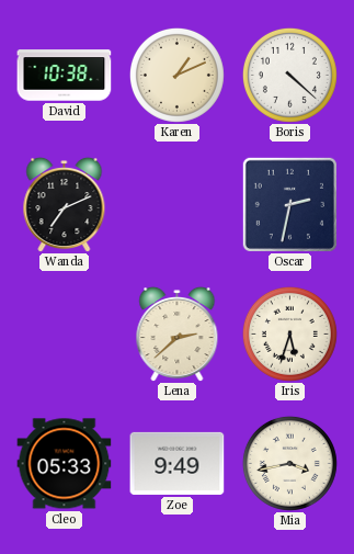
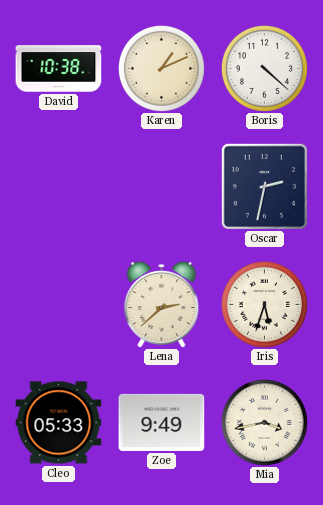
Wanda: 7:11 -> none
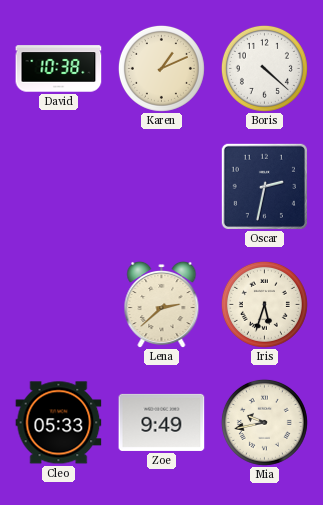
Mia: 3:43 -> 9:43
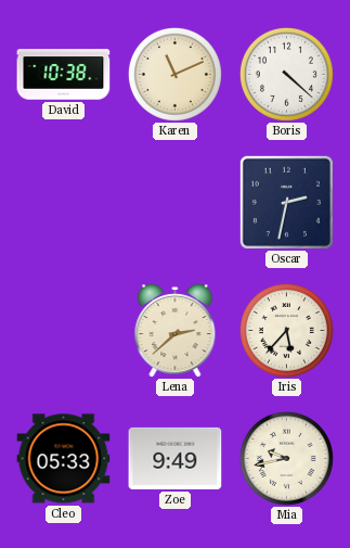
Karen: 1:11 -> 11:11
Iris: 5:33 -> 5:37
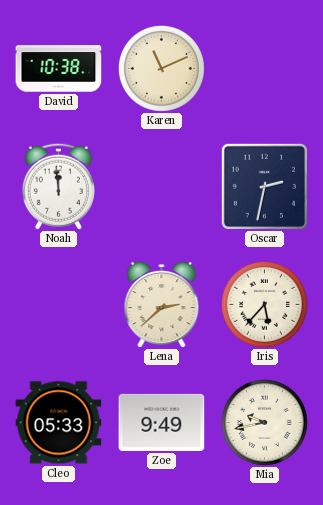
Boris: 4:22 -> none
Noah: none -> 11:59
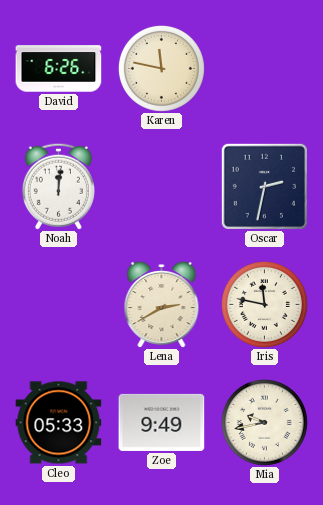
David: 10:38 -> 6:26
Karen: 11:11 -> 11:47
Noah: 11:59 -> 12:01
Lena: 2:38 -> 2:40
Iris: 5:37 -> 11:47
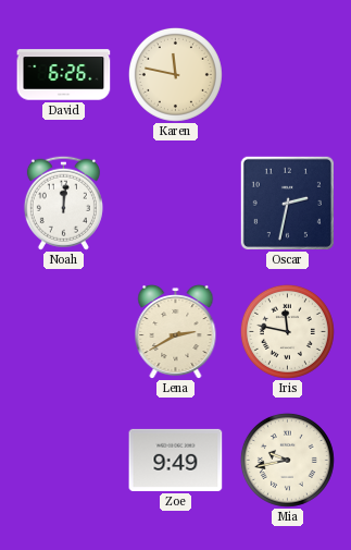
Cleo: 05:33 -> none
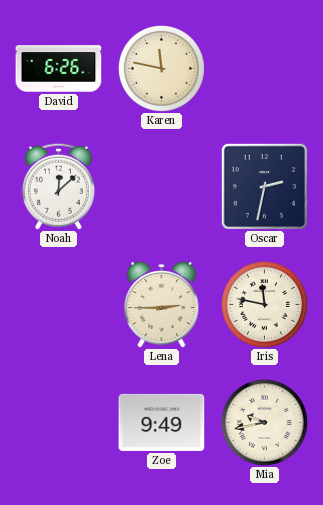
Noah: 12:01 -> 12:08
Lena: 2:40 -> 2:45
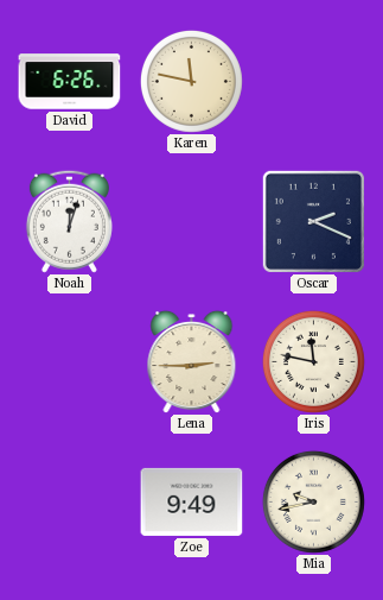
Noah: 12:08 -> 12:03
Oscar: 2:32 -> 2:19
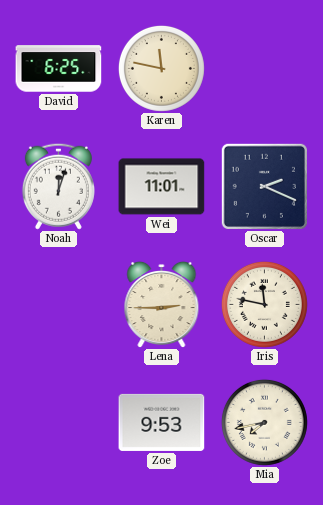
David: 6:26 -> 6:25
Wei: none -> 11:01
Zoe: 9:49 -> 9:53
Mia: 9:43 -> 7:43
